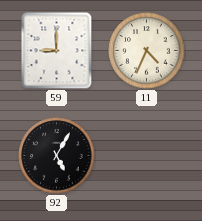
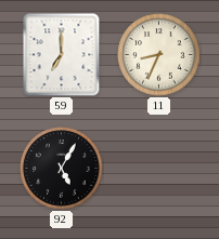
59: 9:00 -> 7:00
11: 4:34 -> 8:34
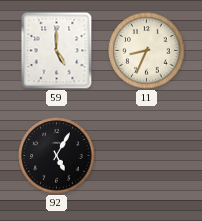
59: 7:00 -> 5:00
